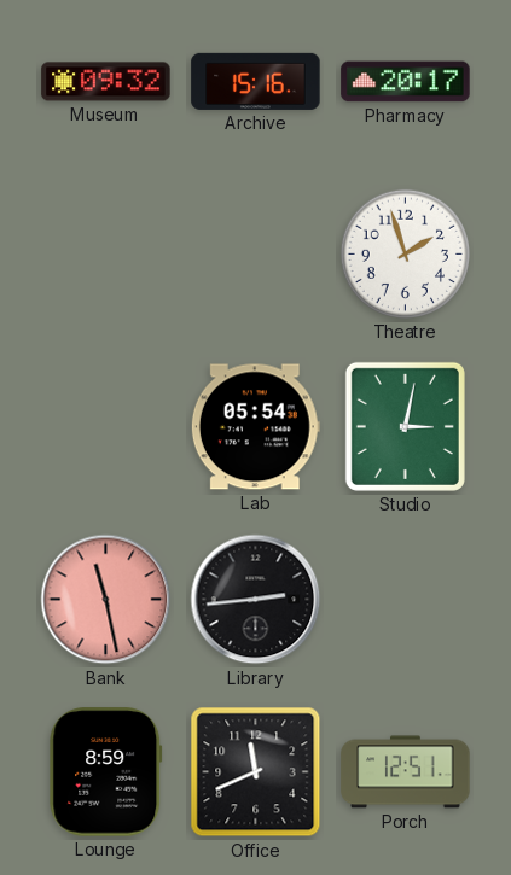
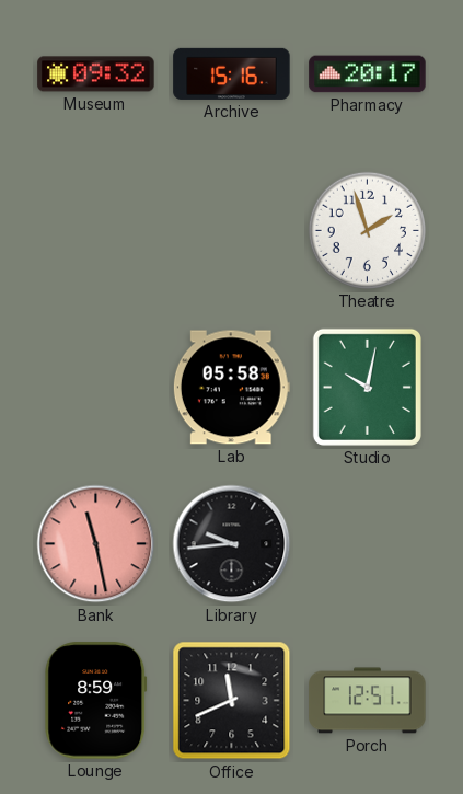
Lab: 05:54 -> 05:58
Studio: 3:02 -> 10:02
Library: 2:44 -> 9:44
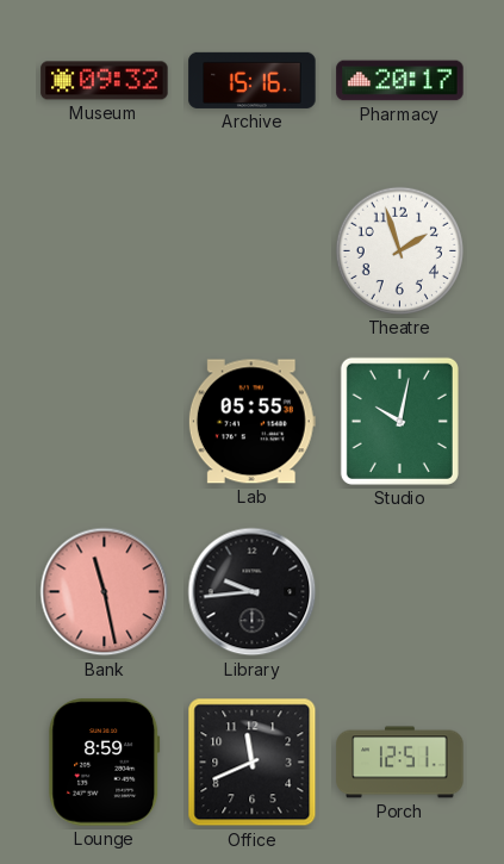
Lab: 05:58 -> 05:55
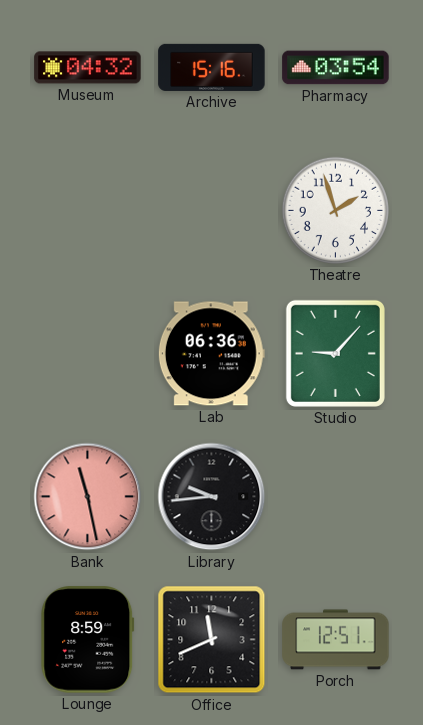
Museum: 09:32 -> 04:32
Pharmacy: 20:17 -> 03:54
Lab: 05:55 -> 06:36
Studio: 10:02 -> 9:07
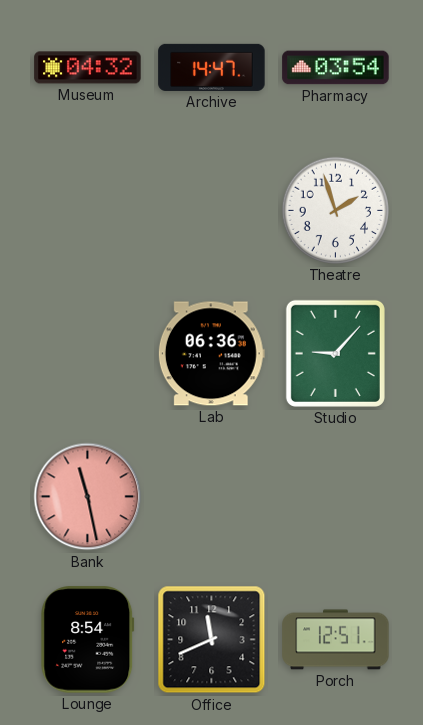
Archive: 15:16 -> 14:47
Library: 9:44 -> none
Lounge: 8:59 -> 8:54
